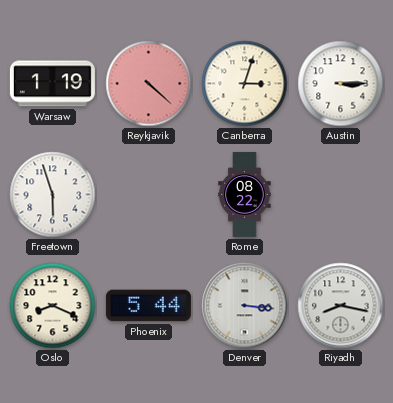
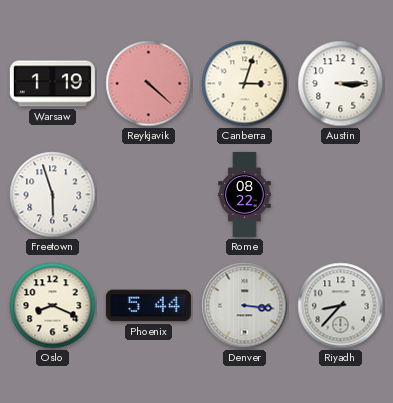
Riyadh: 8:17 -> 8:37
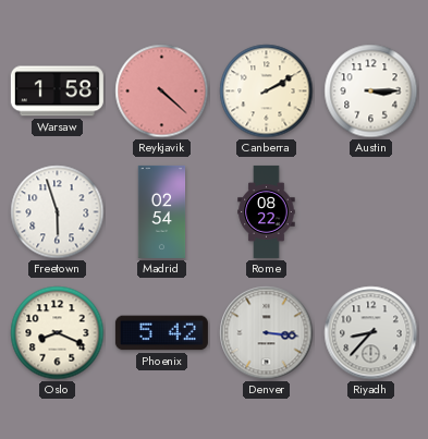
Warsaw: 1:19 -> 1:58
Canberra: 3:03 -> 2:10
Madrid: none -> 02:54
Phoenix: 5:44 -> 5:42
